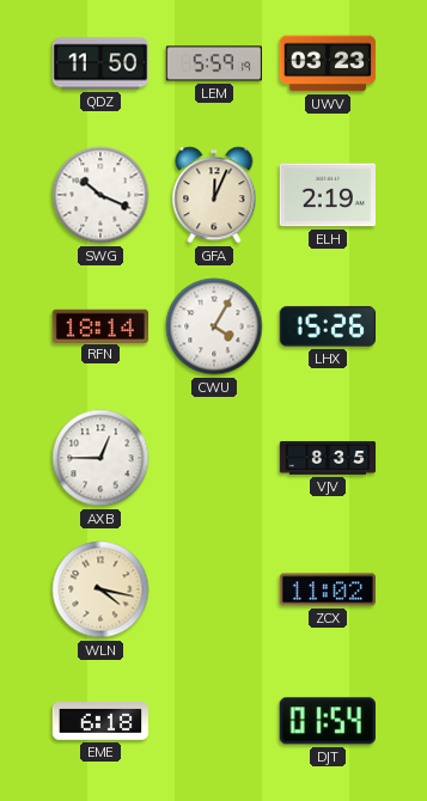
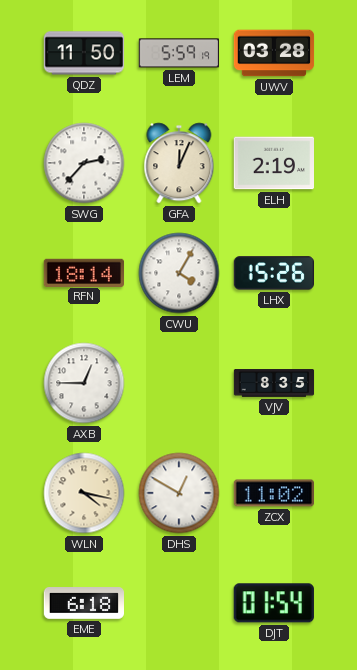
UWV: 03:23 -> 03:28
SWG: 10:19 -> 2:37
DHS: none -> 12:50
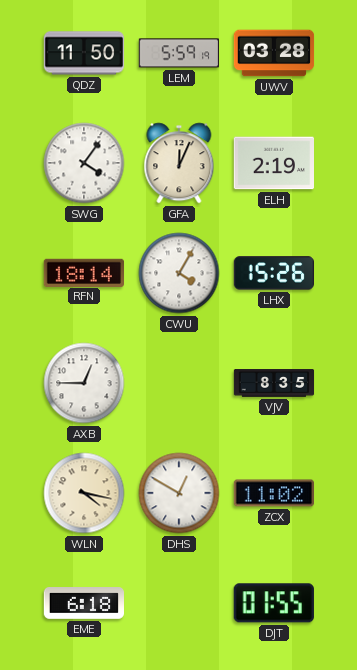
SWG: 2:37 -> 4:06
DJT: 01:54 -> 01:55
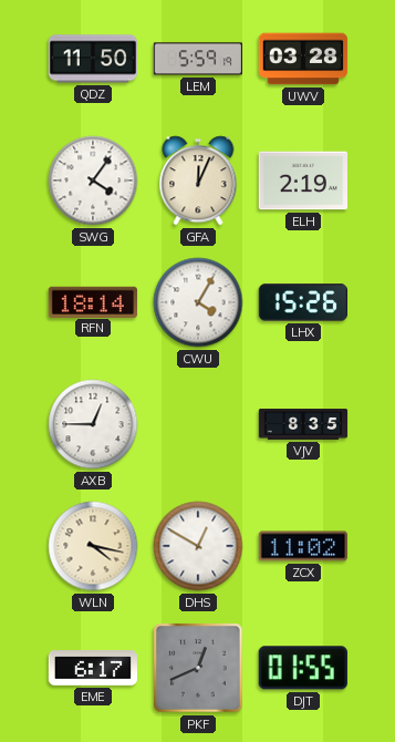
EME: 6:18 -> 6:17
PKF: none -> 12:41
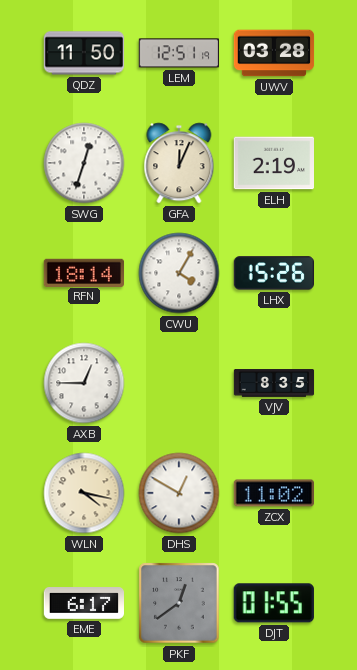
LEM: 5:59 -> 12:51
SWG: 4:06 -> 12:33
PKF: 12:41 -> 12:39
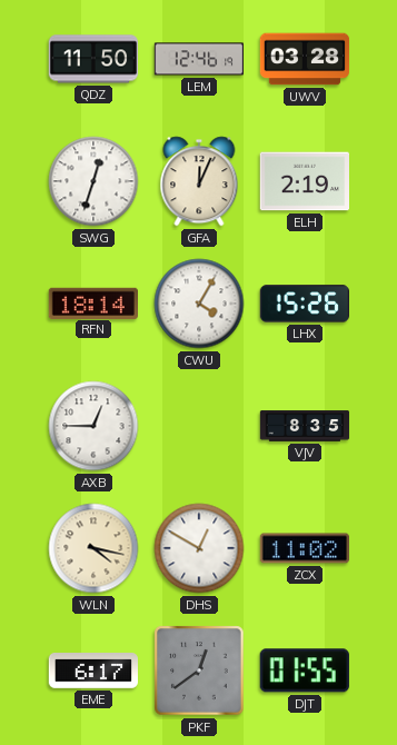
LEM: 12:51 -> 12:46
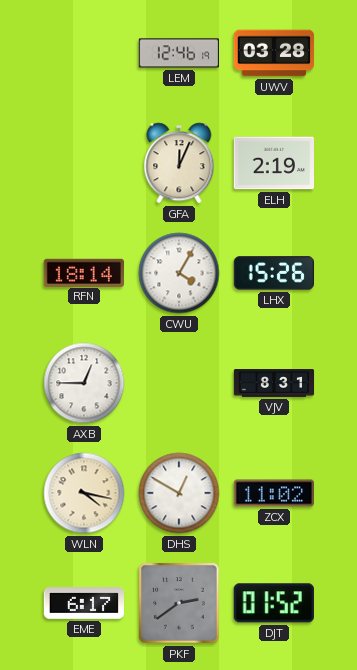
QDZ: 11:50 -> none
SWG: 12:33 -> none
VJV: 8:35 -> 8:31
PKF: 12:39 -> 2:39
DJT: 01:55 -> 01:52
